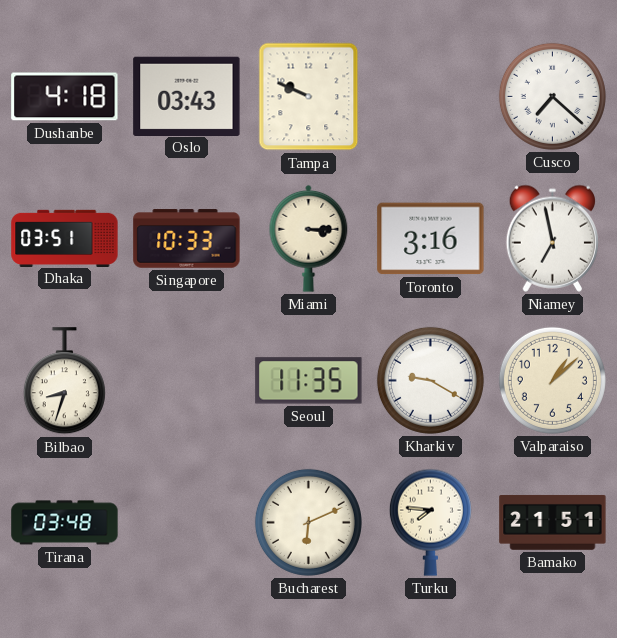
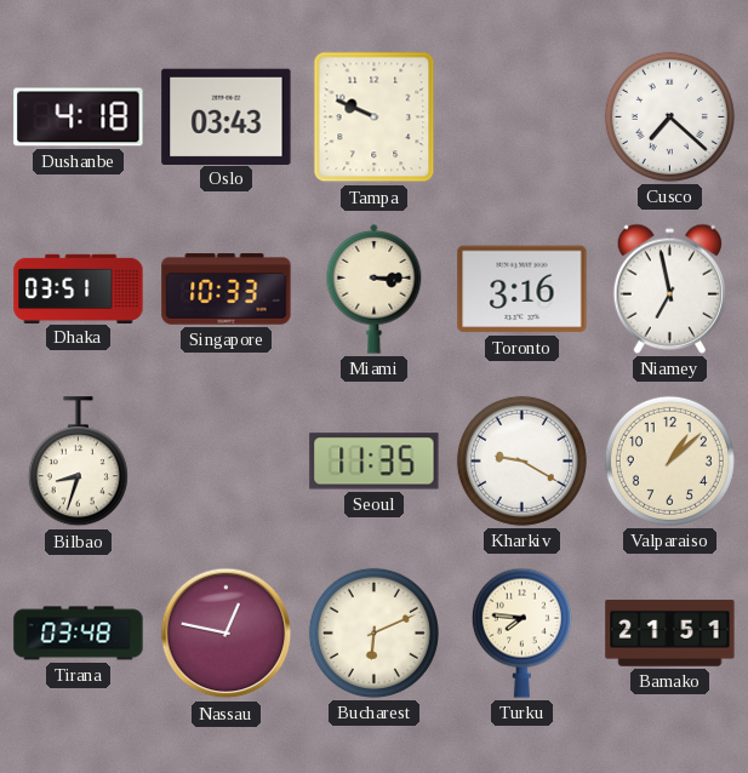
Nassau: none -> 12:47
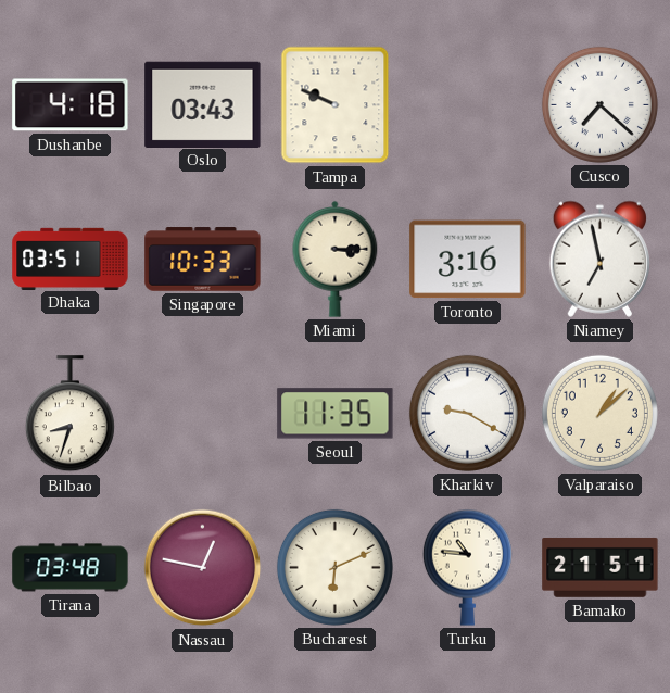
Turku: 7:46 -> 10:46
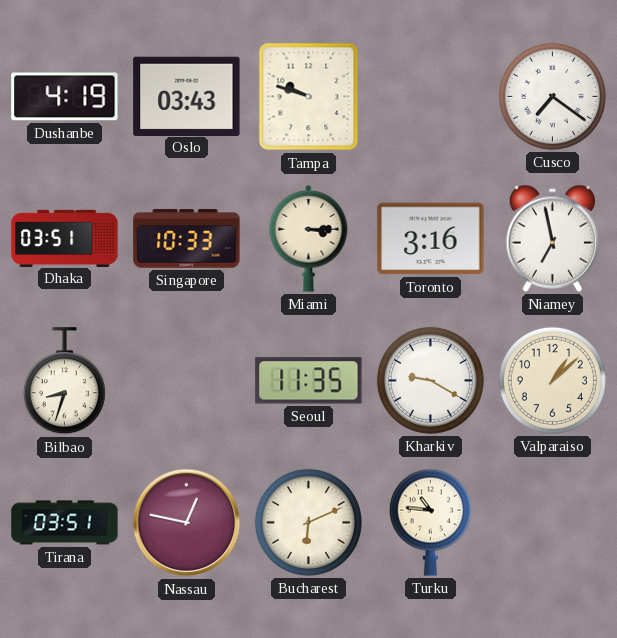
Dushanbe: 4:18 -> 4:19
Tampa: 9:49 -> 9:48
Cusco: 7:22 -> 7:21
Tirana: 03:48 -> 03:51
Bamako: 21:51 -> none
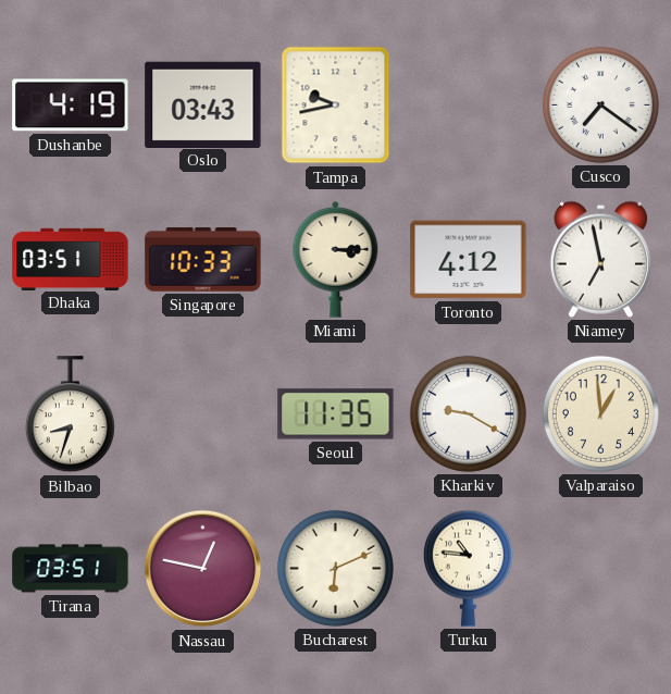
Tampa: 9:48 -> 9:43
Toronto: 3:16 -> 4:12
Valparaiso: 1:08 -> 12:59
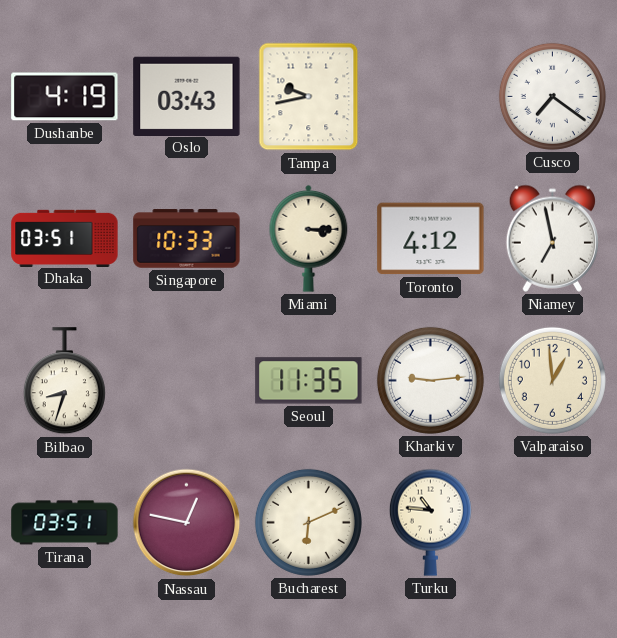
Kharkiv: 9:20 -> 9:14
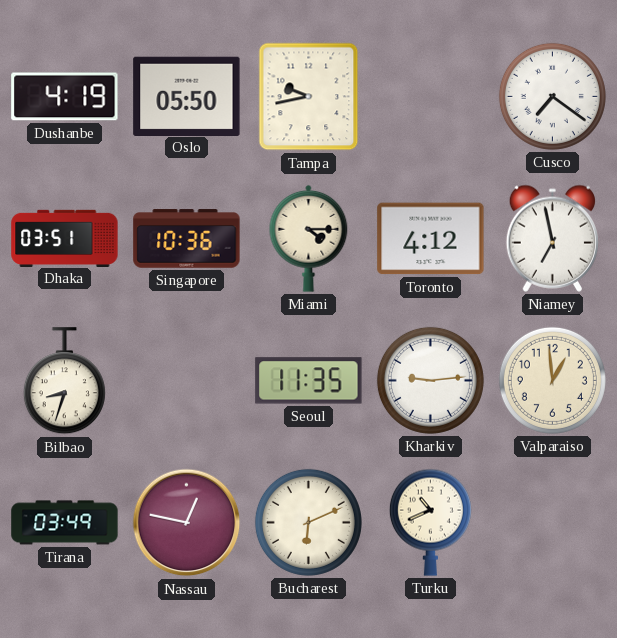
Oslo: 03:43 -> 05:50
Singapore: 10:33 -> 10:36
Miami: 3:15 -> 4:15
Tirana: 03:51 -> 03:49
Turku: 10:46 -> 10:41
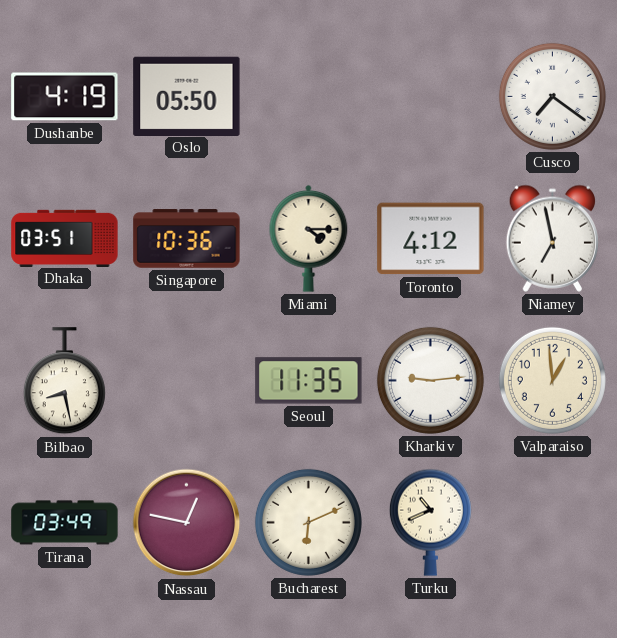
Tampa: 9:43 -> none
Bilbao: 8:33 -> 8:28
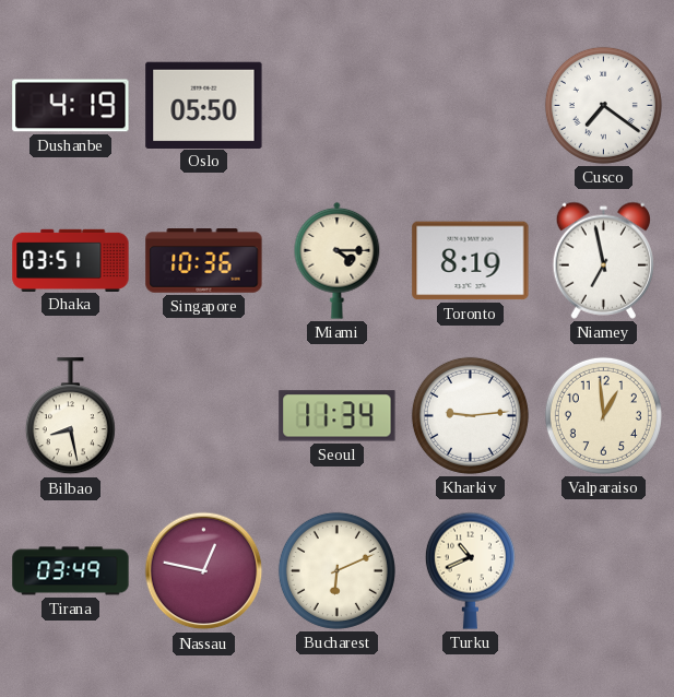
Toronto: 4:12 -> 8:19
Seoul: 11:35 -> 11:34
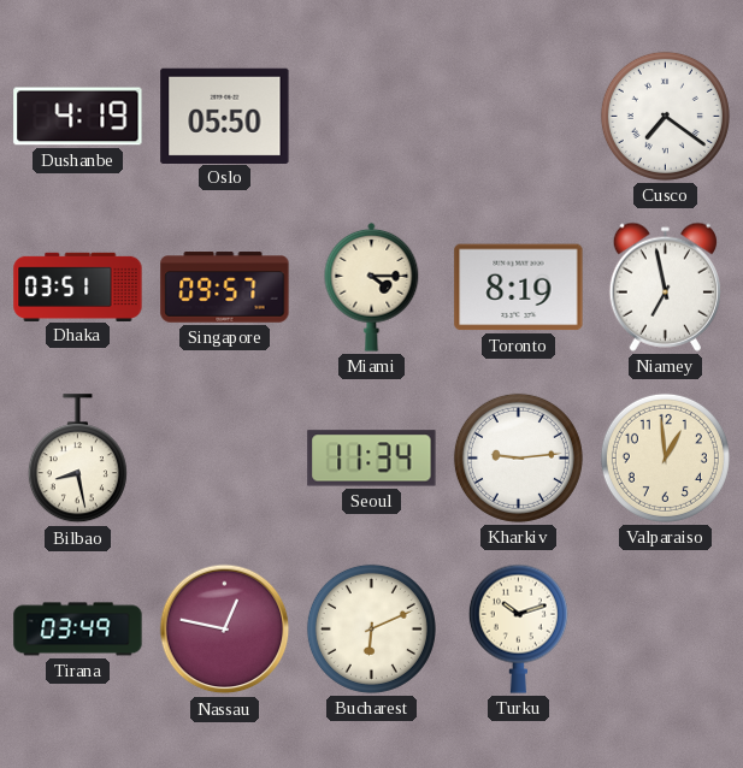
Singapore: 10:36 -> 09:57
Turku: 10:41 -> 10:12
